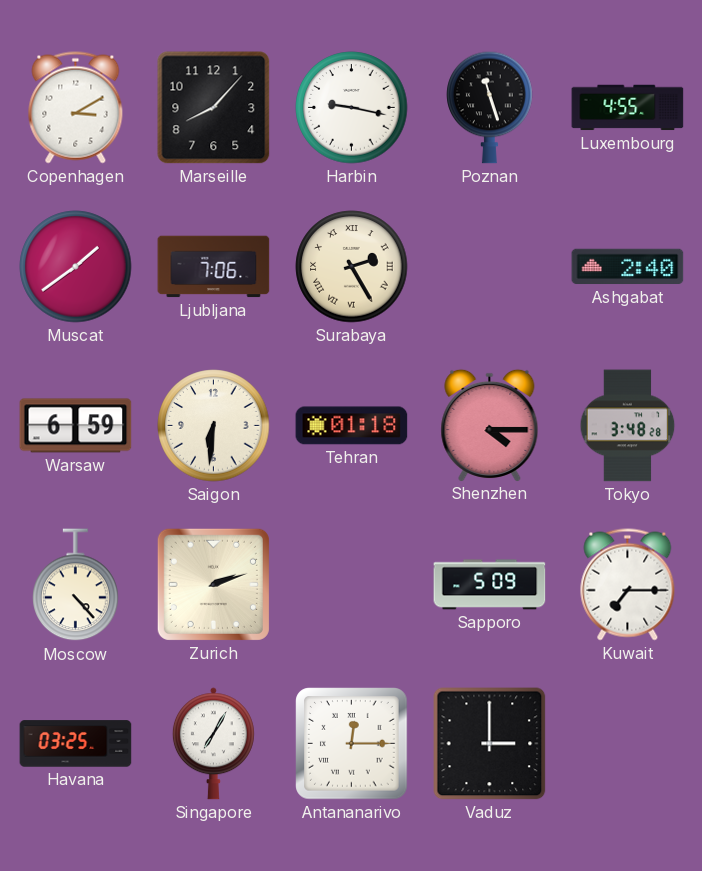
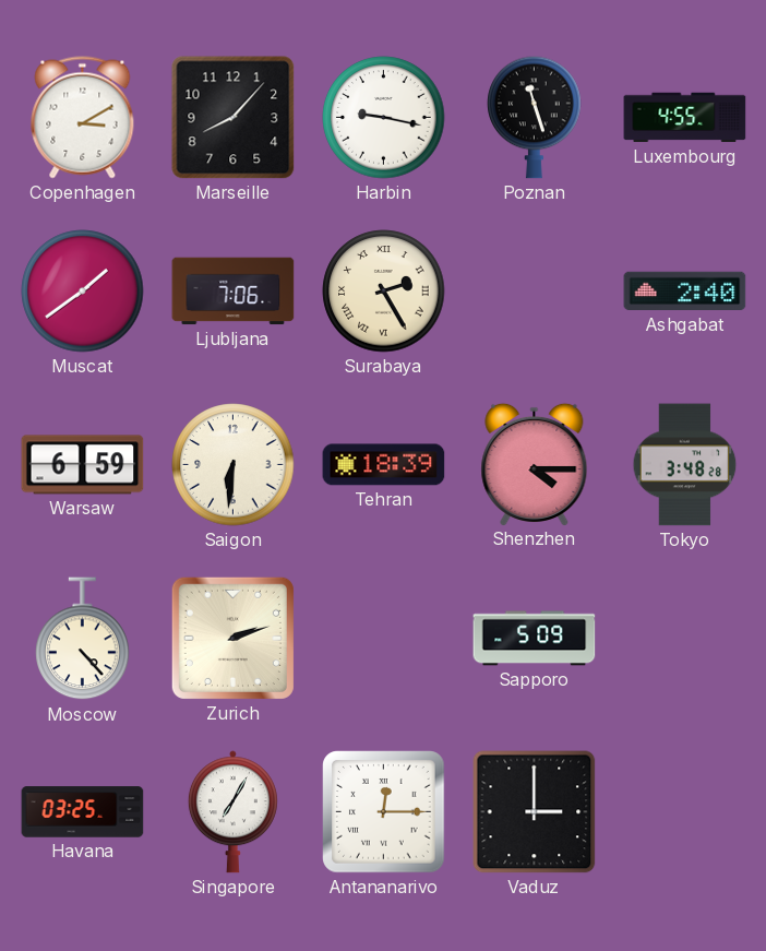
Tehran: 01:18 -> 18:39
Kuwait: 7:15 -> none
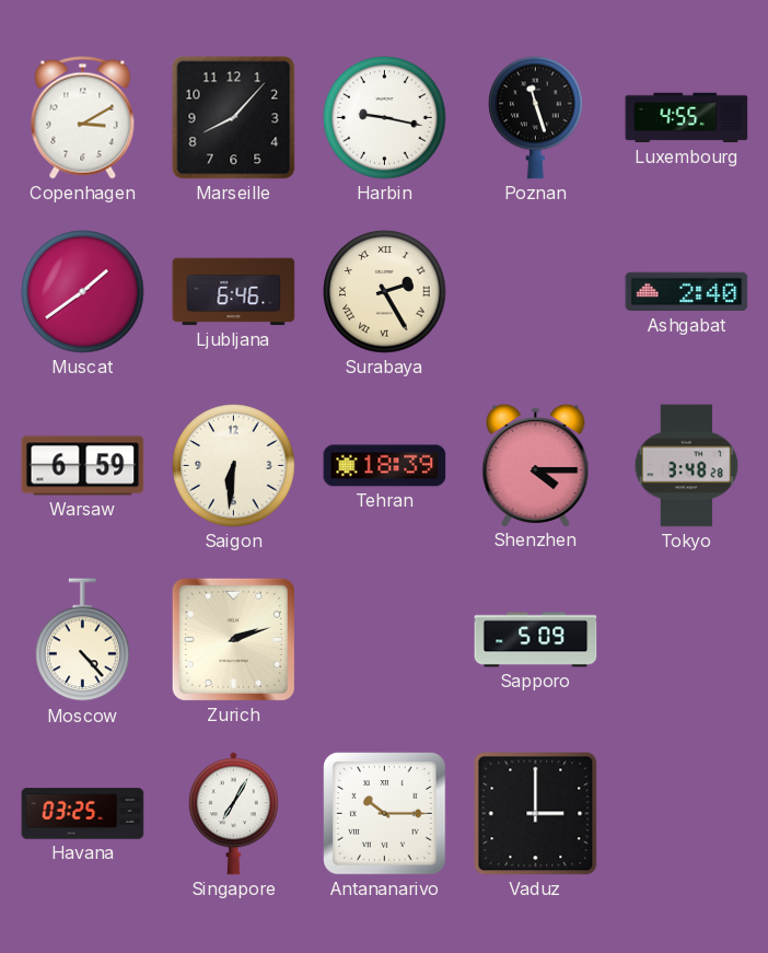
Ljubljana: 7:06 -> 6:46
Antananarivo: 12:15 -> 10:15
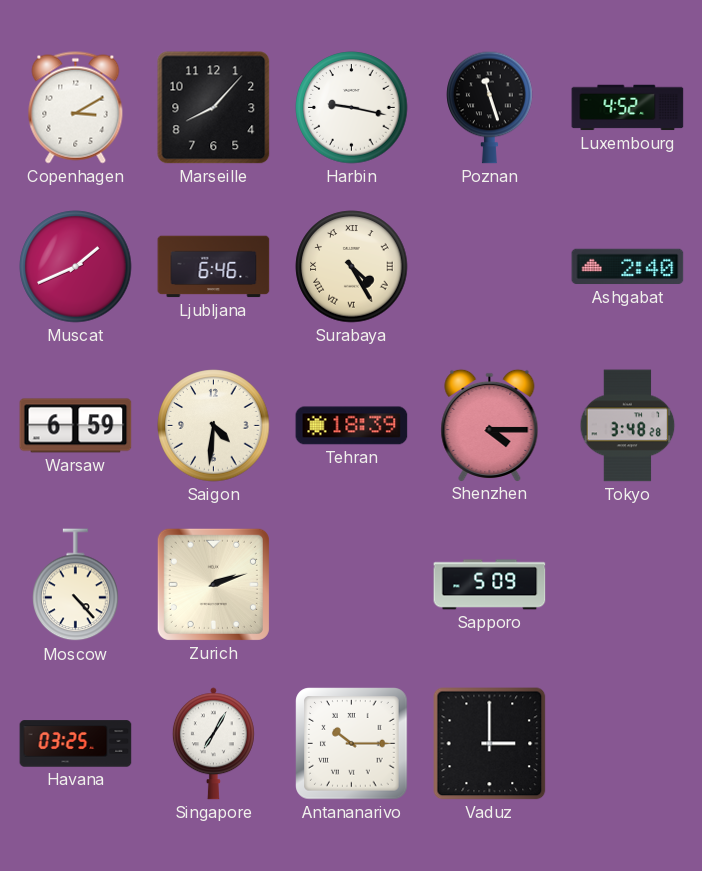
Luxembourg: 4:55 -> 4:52
Muscat: 1:39 -> 1:41
Surabaya: 2:25 -> 4:25
Saigon: 6:31 -> 4:31
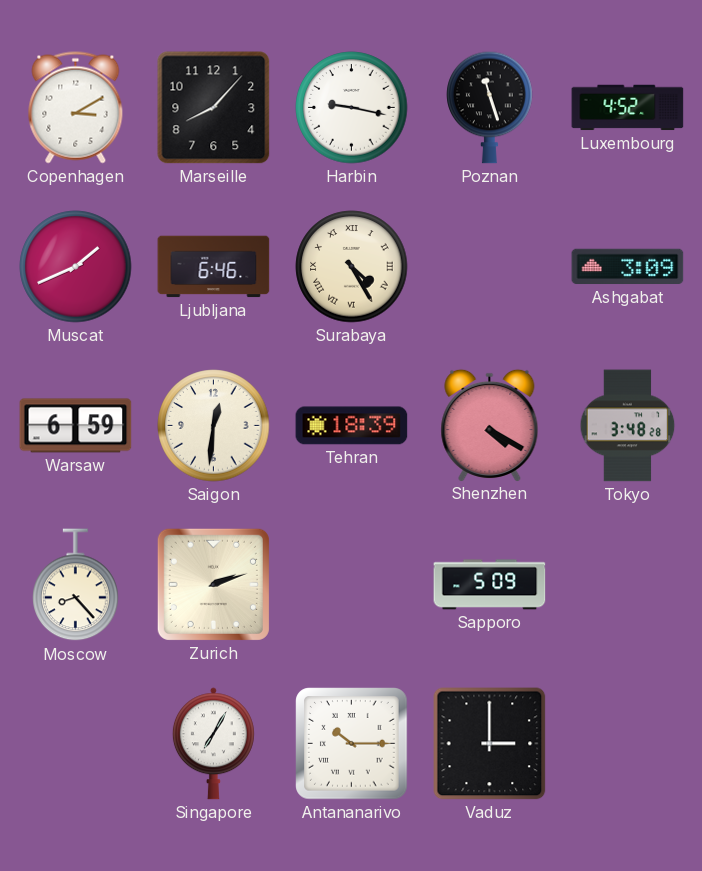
Ashgabat: 2:40 -> 3:09
Saigon: 4:31 -> 12:31
Shenzhen: 4:15 -> 4:20
Moscow: 4:23 -> 8:23
Havana: 03:25 -> none
